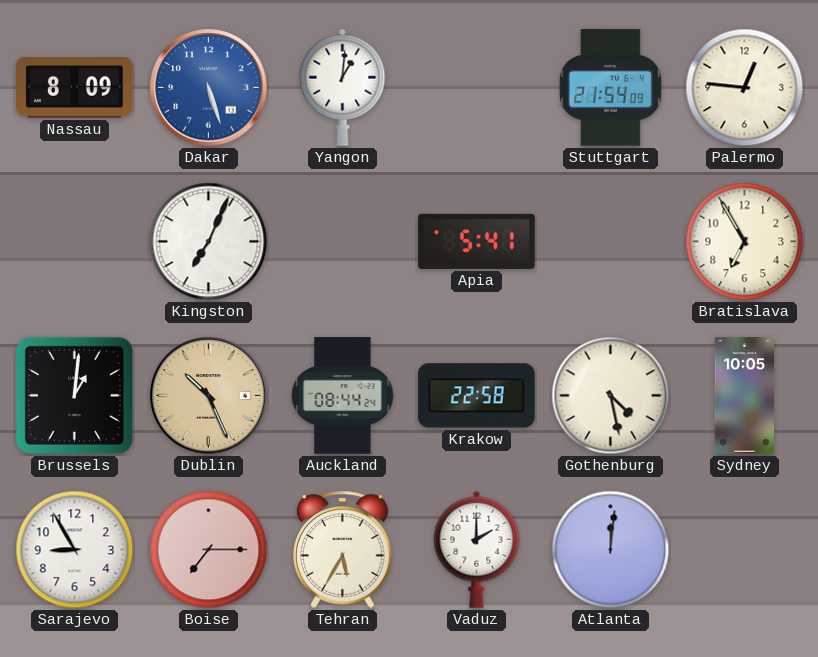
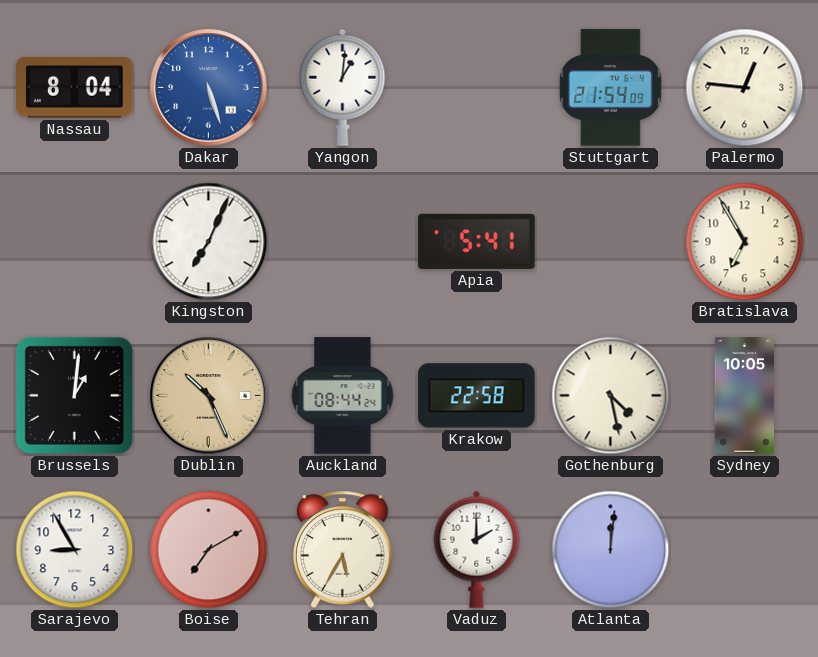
Nassau: 8:09 -> 8:04
Boise: 7:15 -> 7:10
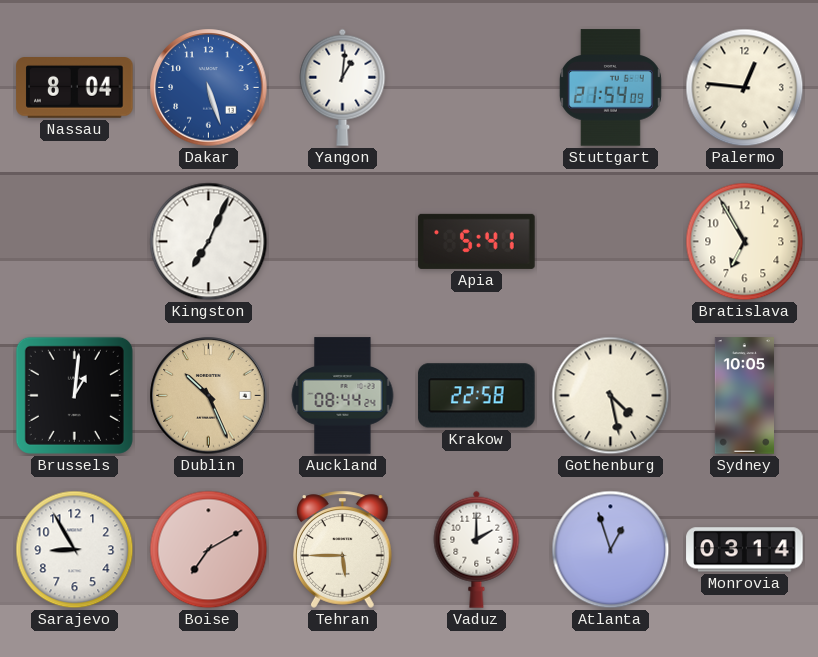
Tehran: 5:35 -> 5:45
Atlanta: 12:01 -> 12:57
Monrovia: none -> 03:14
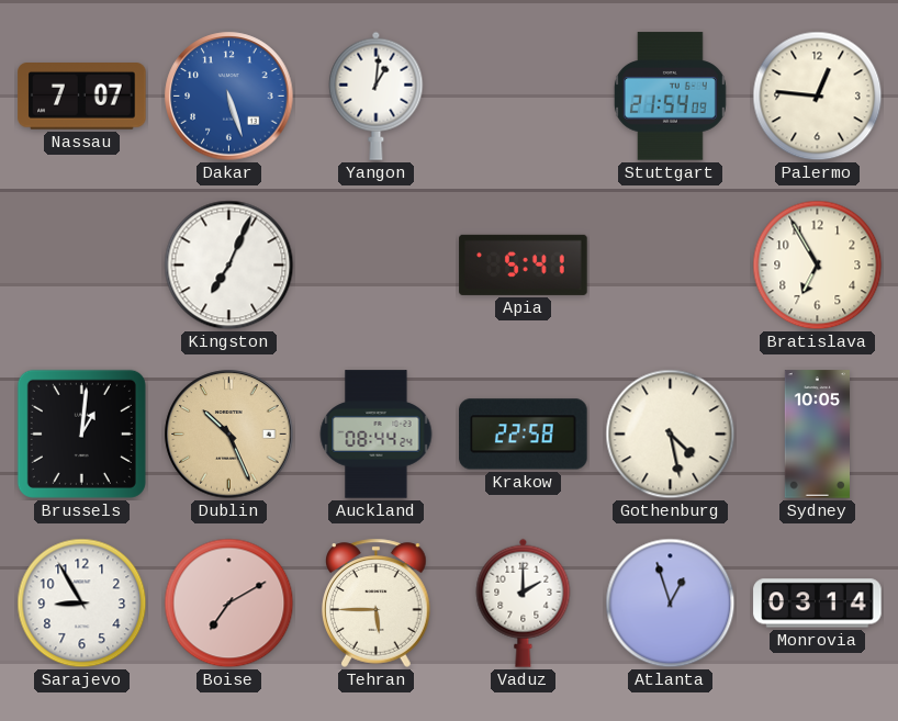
Nassau: 8:04 -> 7:07
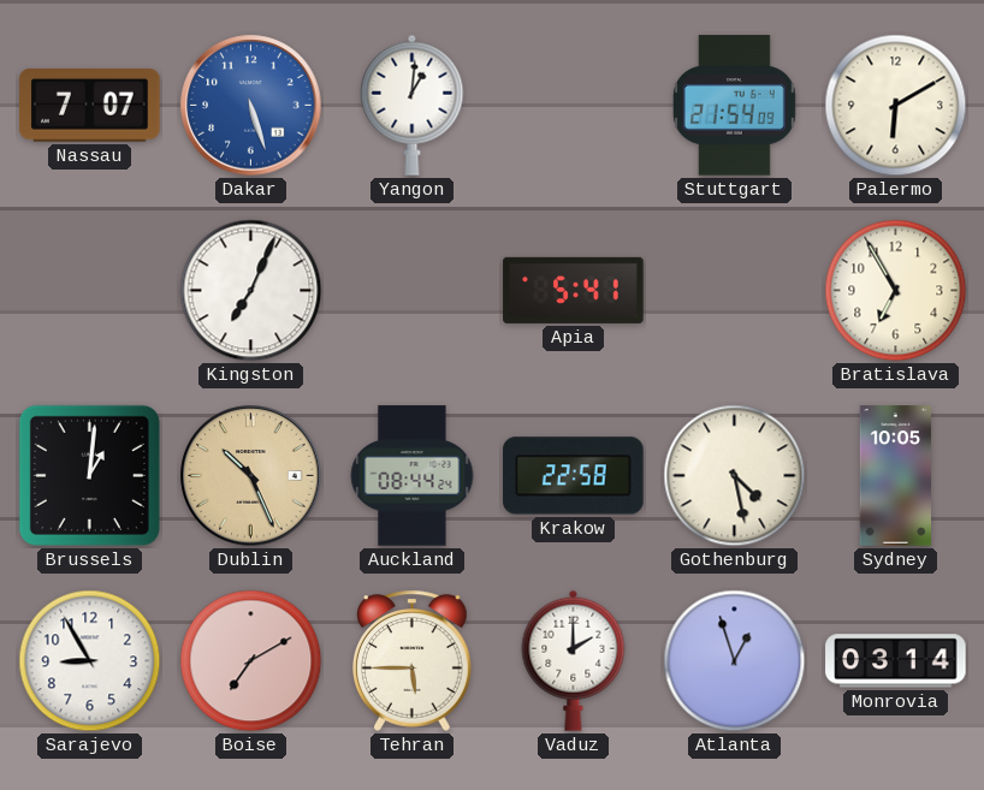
Palermo: 12:46 -> 6:10
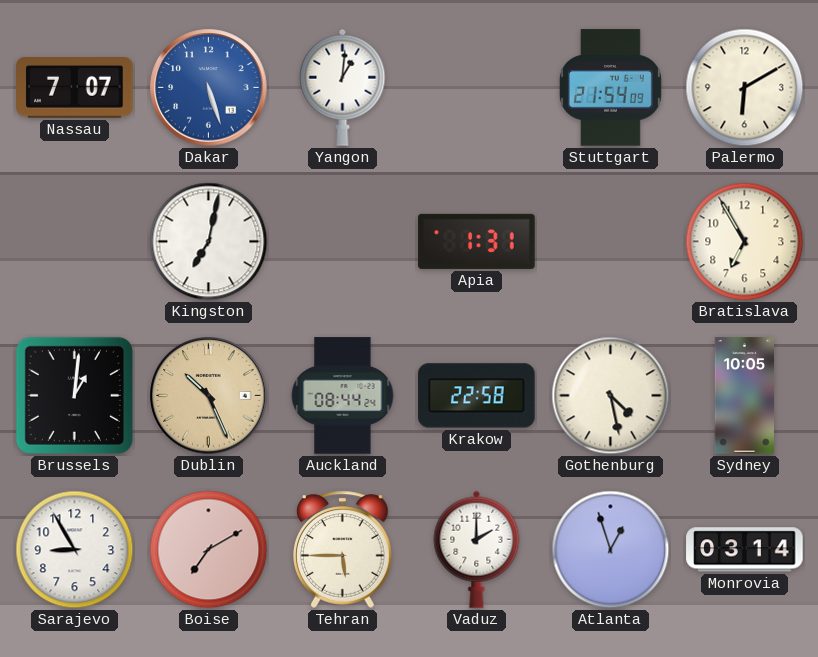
Kingston: 7:04 -> 7:02
Apia: 5:41 -> 1:31
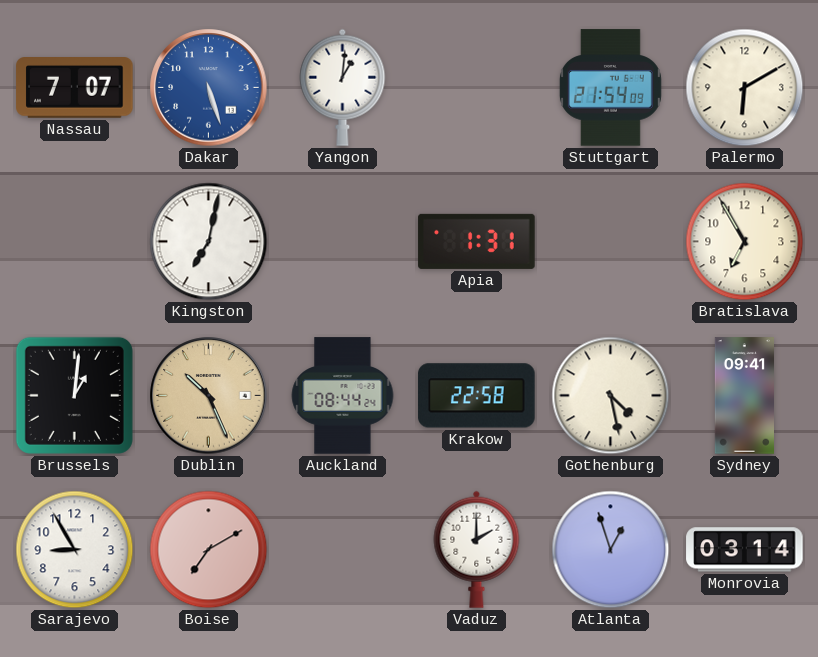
Sydney: 10:05 -> 09:41
Tehran: 5:45 -> none
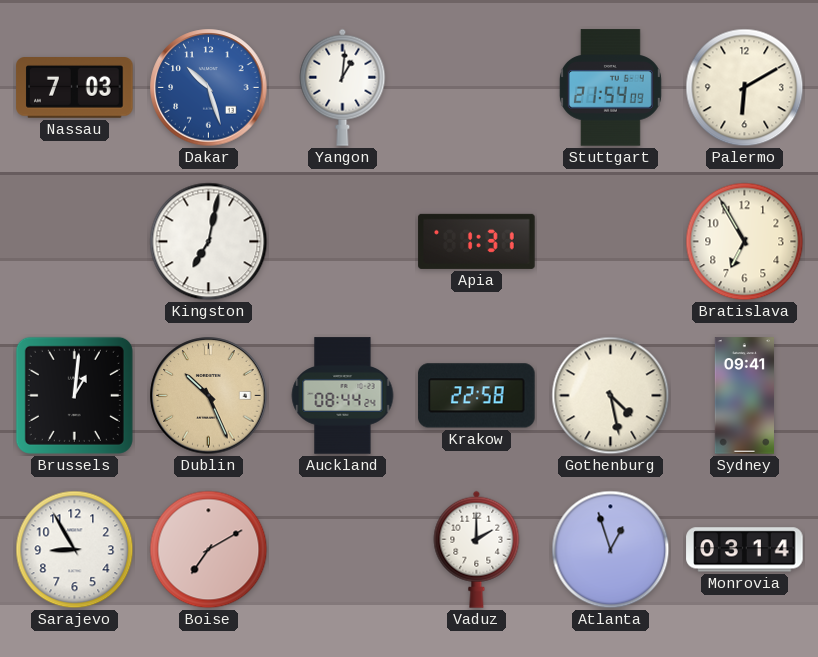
Nassau: 7:07 -> 7:03
Dakar: 5:27 -> 10:27
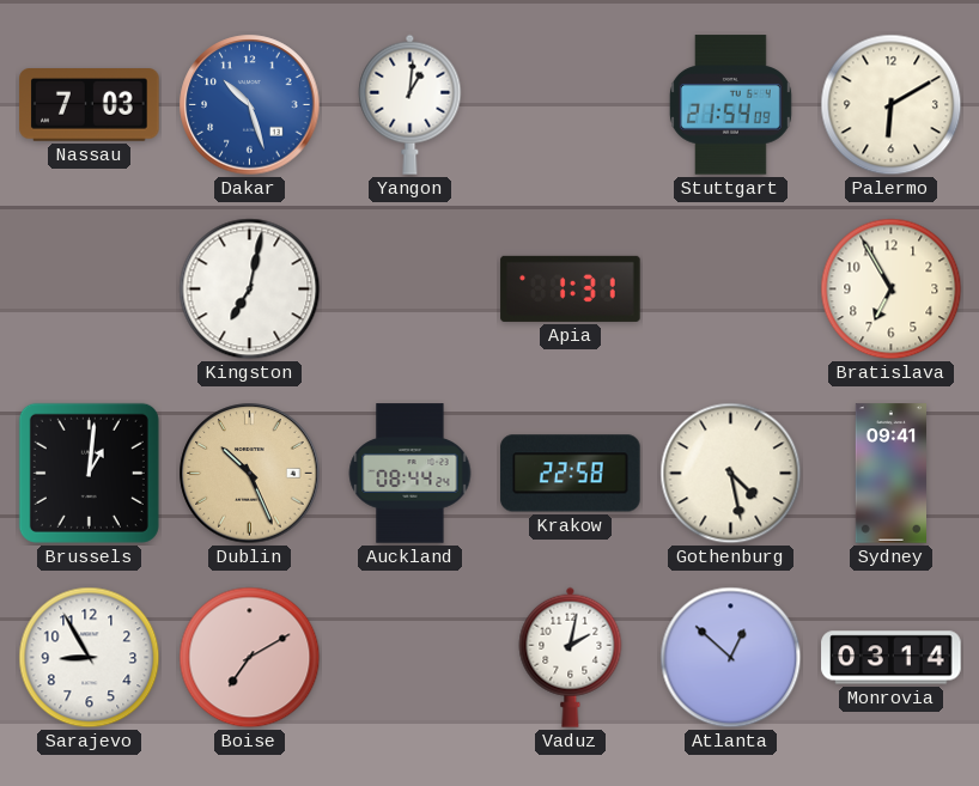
Vaduz: 2:00 -> 2:02
Atlanta: 12:57 -> 12:52
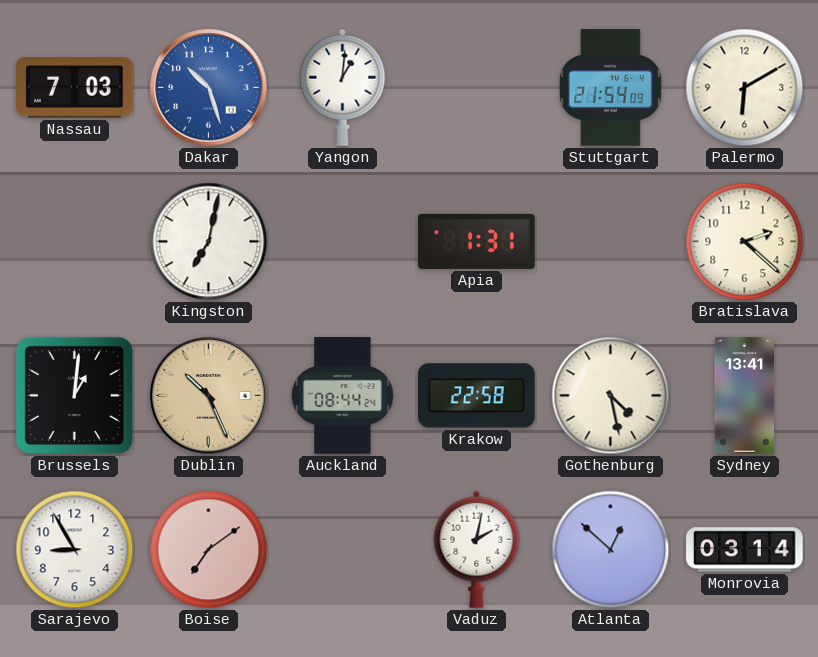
Bratislava: 6:55 -> 2:22
Sydney: 09:41 -> 13:41
Boise: 7:10 -> 7:09
